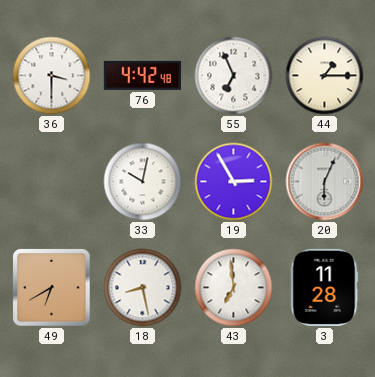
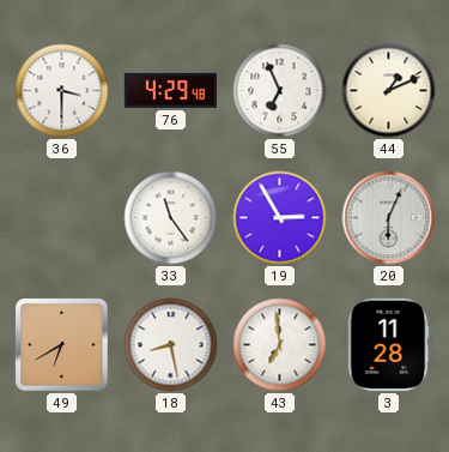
76: 4:42 -> 4:29
44: 1:15 -> 1:11
33: 10:02 -> 11:24
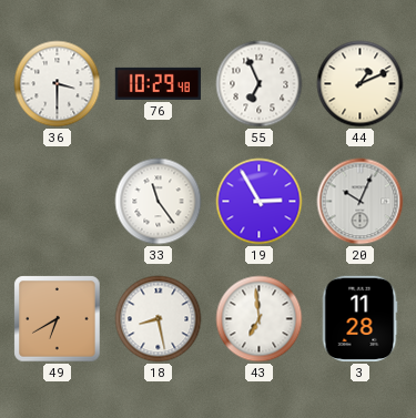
76: 4:29 -> 10:29
20: 6:04 -> 10:04
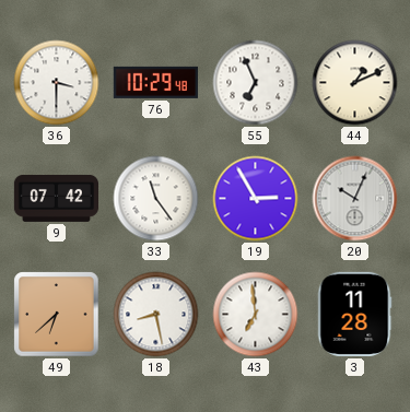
9: none -> 07:42
49: 6:40 -> 6:38
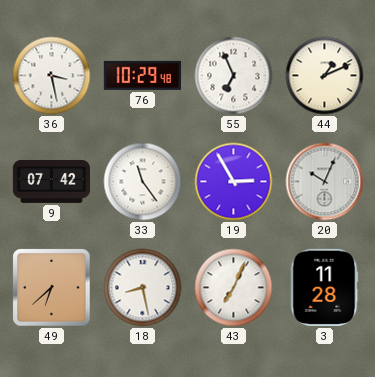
36: 3:30 -> 3:28
43: 6:59 -> 7:04
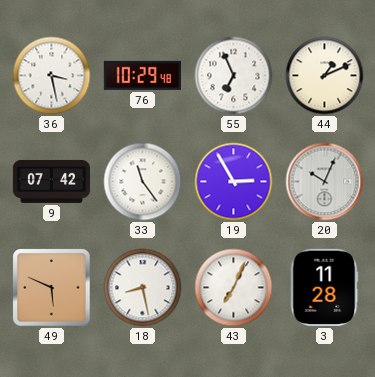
49: 6:38 -> 5:49
